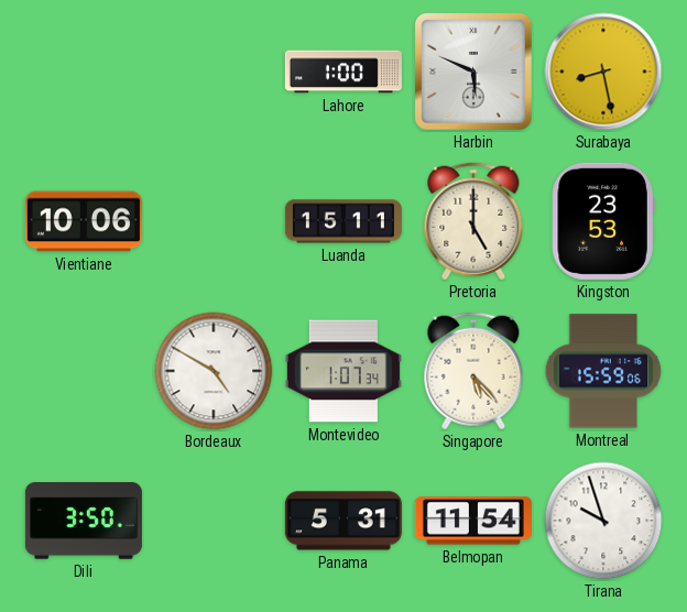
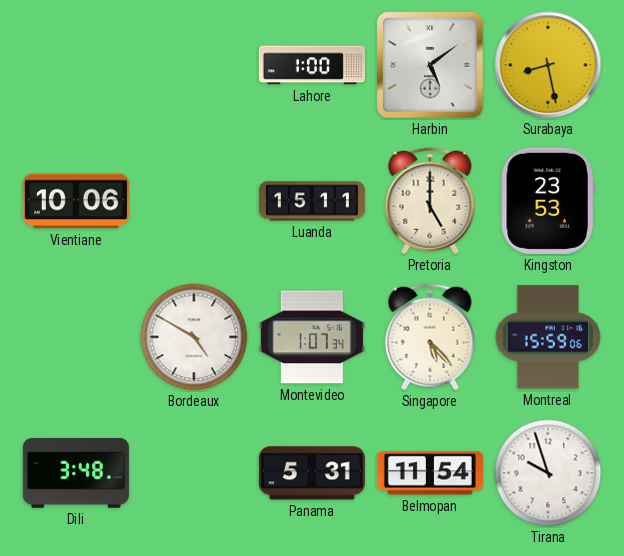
Harbin: 5:49 -> 5:09
Dili: 3:50 -> 3:48
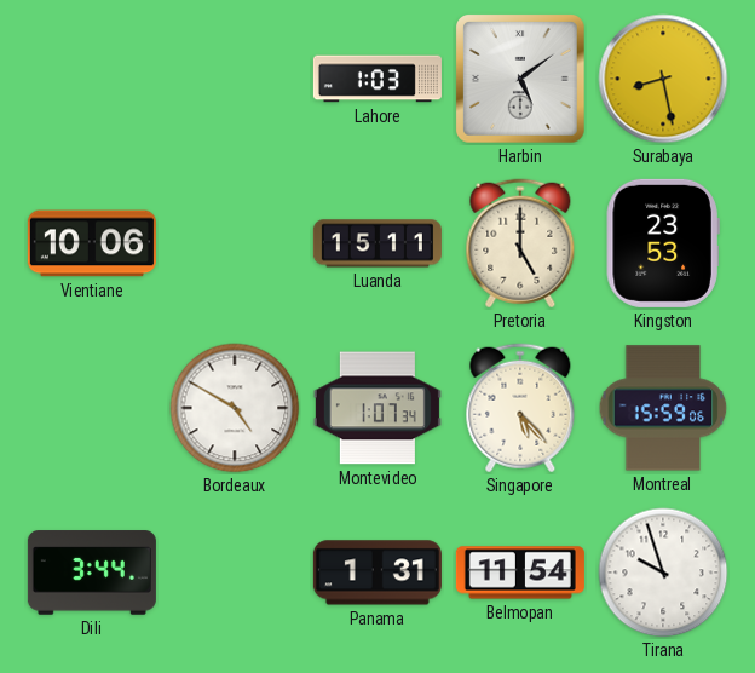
Lahore: 1:00 -> 1:03
Dili: 3:48 -> 3:44
Panama: 5:31 -> 1:31
